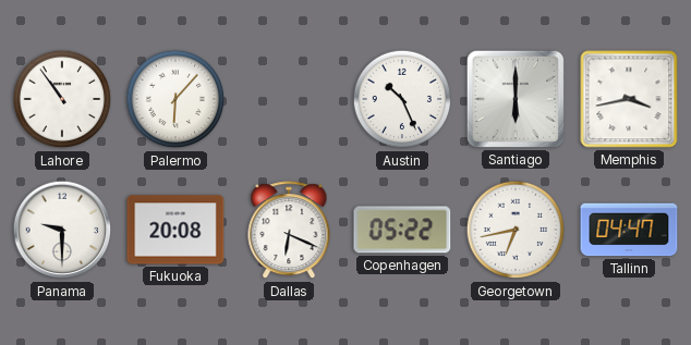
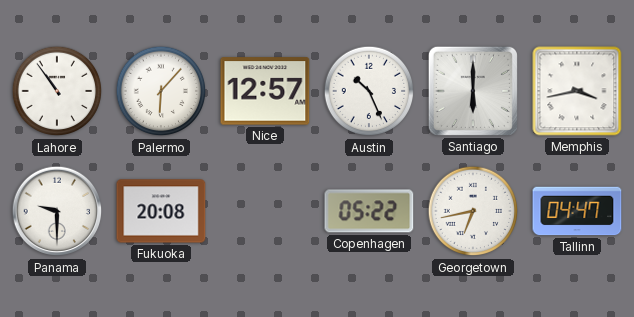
Nice: none -> 12:57
Dallas: 6:19 -> none
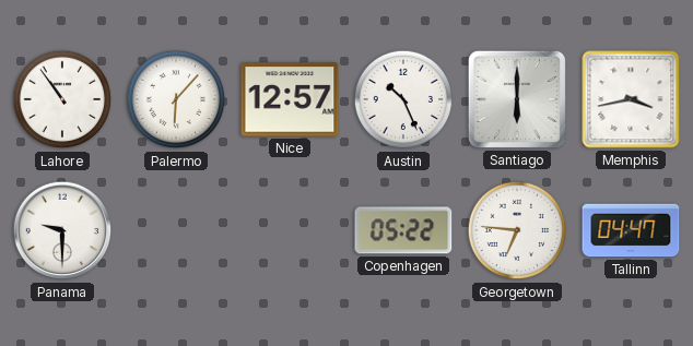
Fukuoka: 20:08 -> none
Georgetown: 6:43 -> 6:46
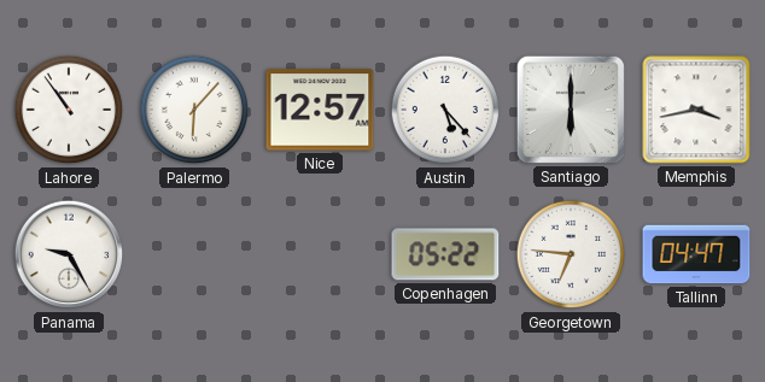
Austin: 10:26 -> 5:23
Panama: 9:30 -> 9:25
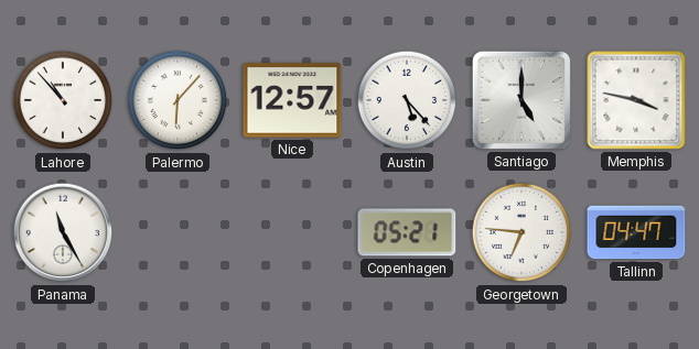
Lahore: 10:54 -> 10:53
Santiago: 6:00 -> 5:00
Memphis: 3:43 -> 3:47
Panama: 9:25 -> 11:25
Copenhagen: 05:22 -> 05:21
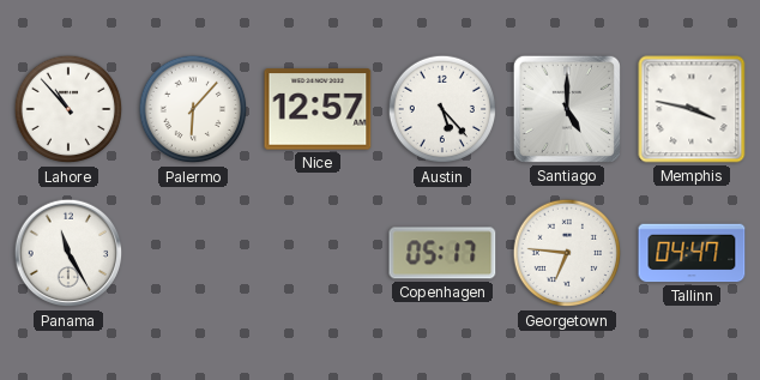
Copenhagen: 05:21 -> 05:17
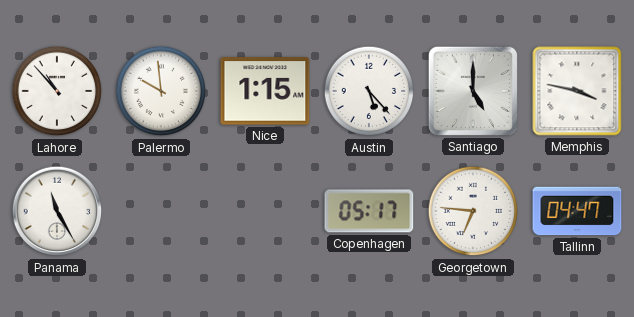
Palermo: 6:07 -> 9:59
Nice: 12:57 -> 1:15
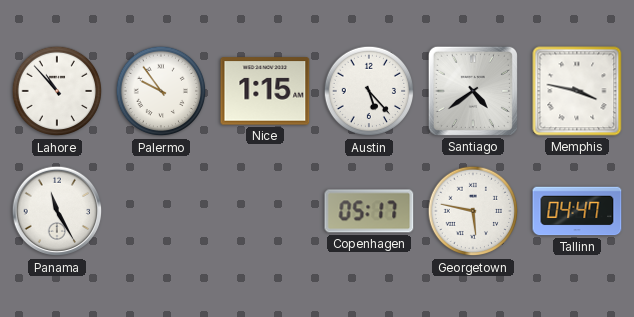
Palermo: 9:59 -> 9:54
Santiago: 5:00 -> 4:39
Georgetown: 6:46 -> 5:47
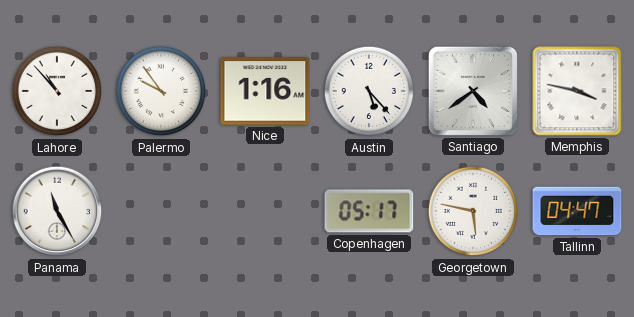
Nice: 1:15 -> 1:16
